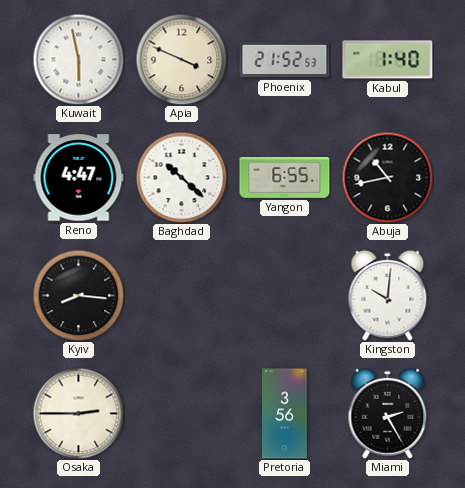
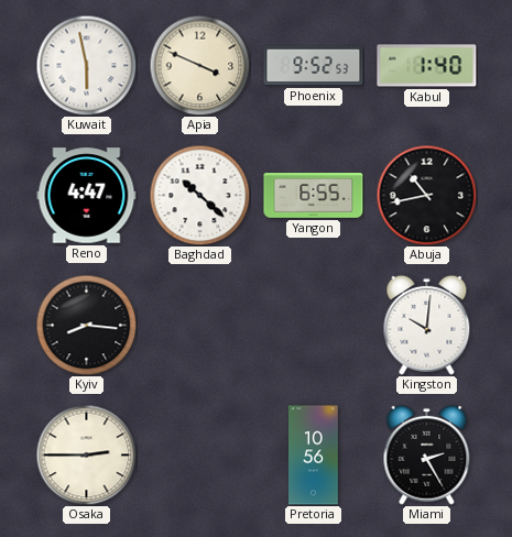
Phoenix: 21:52 -> 9:52
Pretoria: 3:56 -> 10:56
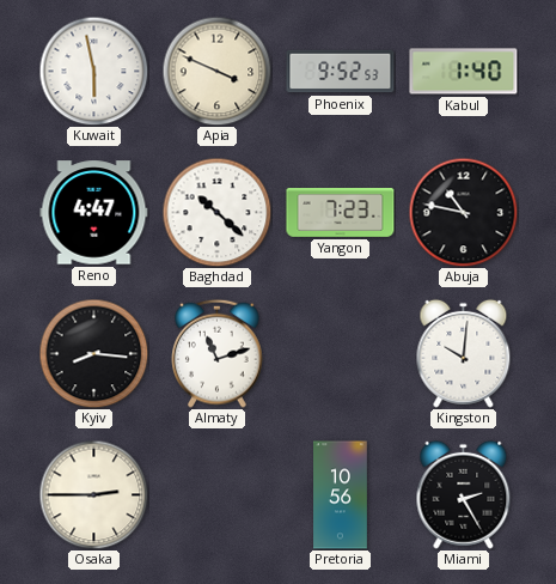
Yangon: 6:55 -> 7:23
Abuja: 10:43 -> 10:47
Almaty: none -> 11:12
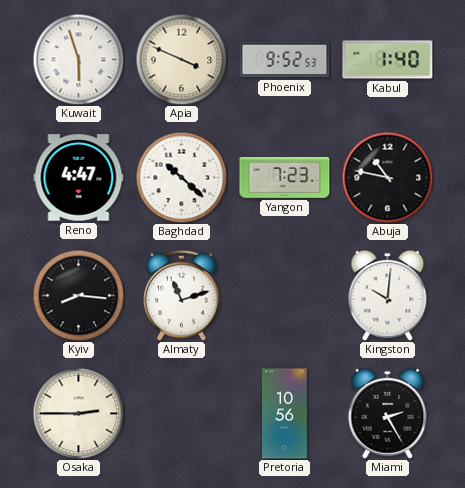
Kuwait: 5:58 -> 5:57
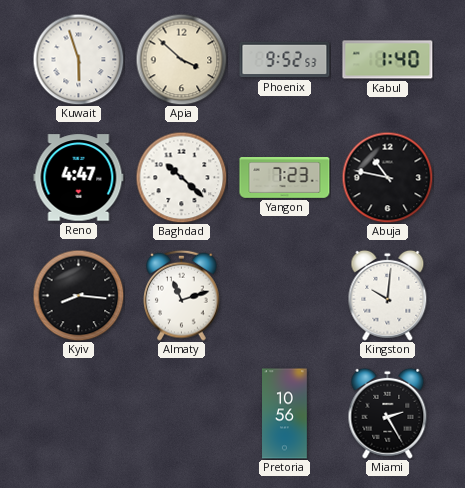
Apia: 3:49 -> 3:52
Osaka: 2:45 -> none
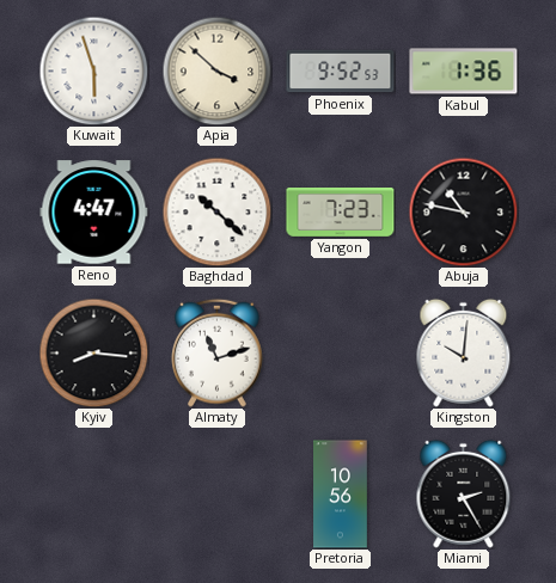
Kabul: 1:40 -> 1:36
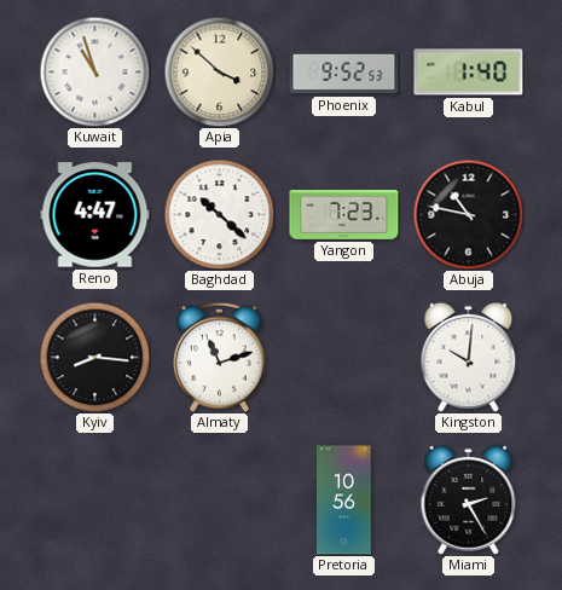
Kuwait: 5:57 -> 10:57
Kabul: 1:36 -> 1:40
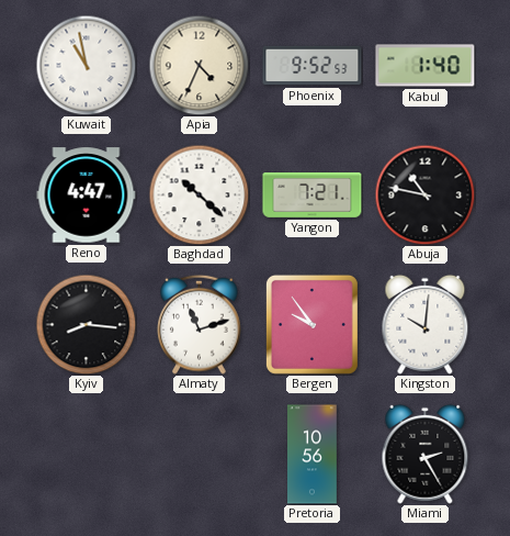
Kuwait: 10:57 -> 10:58
Apia: 3:52 -> 4:34
Yangon: 7:23 -> 7:21
Bergen: none -> 9:54
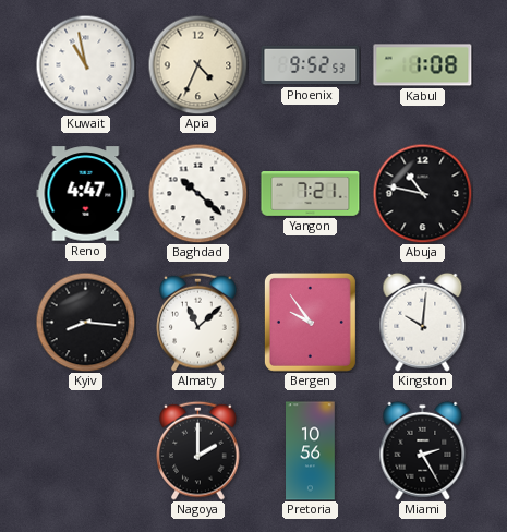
Kabul: 1:40 -> 1:08
Almaty: 11:12 -> 11:08
Nagoya: none -> 2:00
